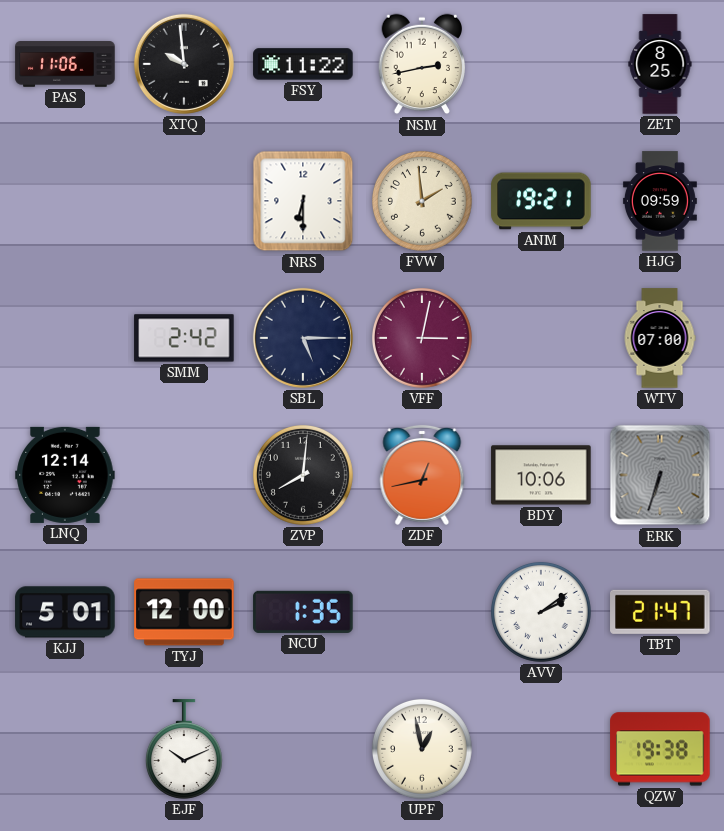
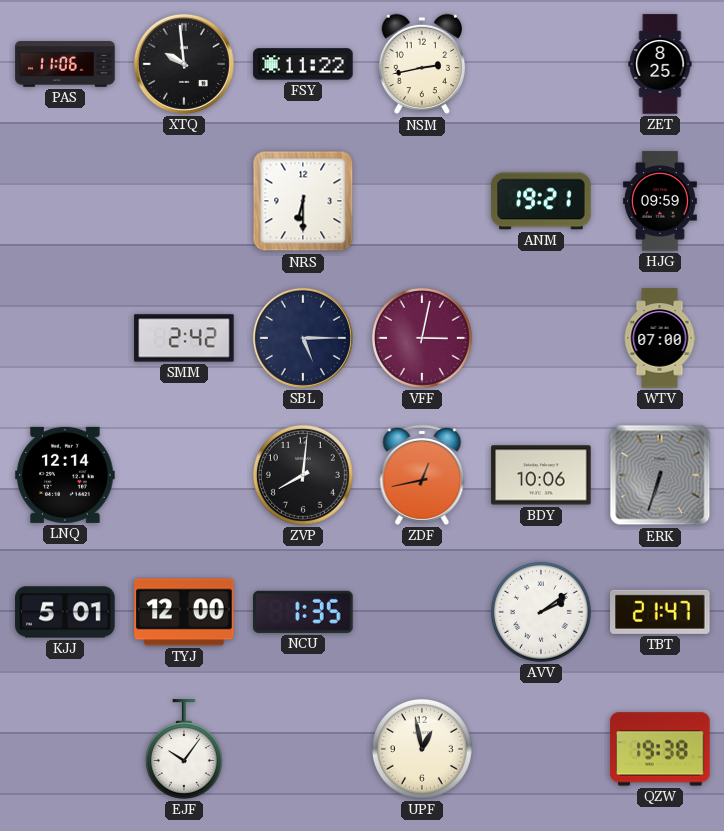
FVW: 1:59 -> none
EJF: 10:11 -> 10:06
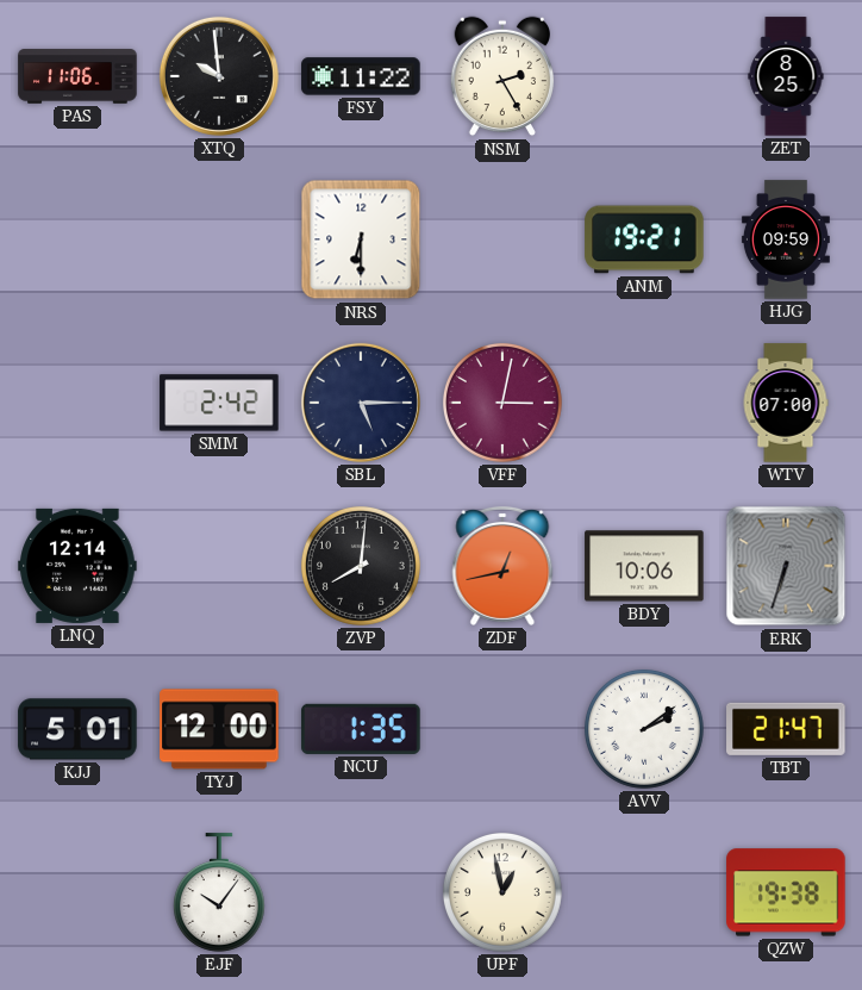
NSM: 2:43 -> 2:25
